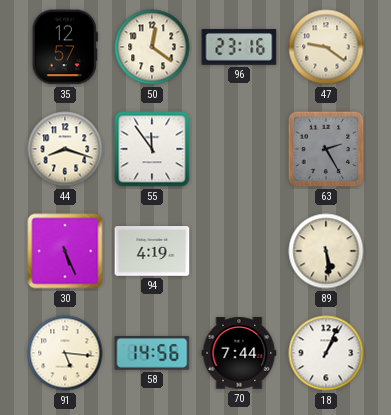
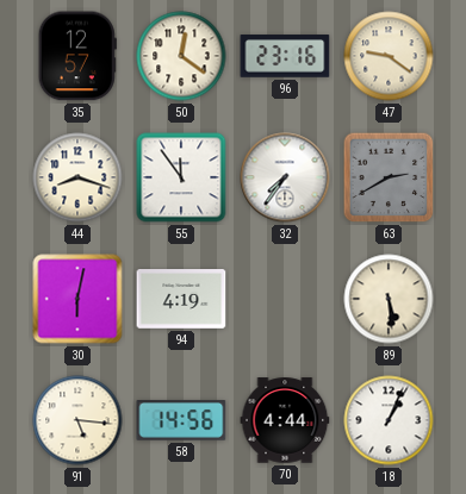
32: none -> 7:36
63: 2:25 -> 2:40
30: 5:26 -> 6:02
70: 7:44 -> 4:44
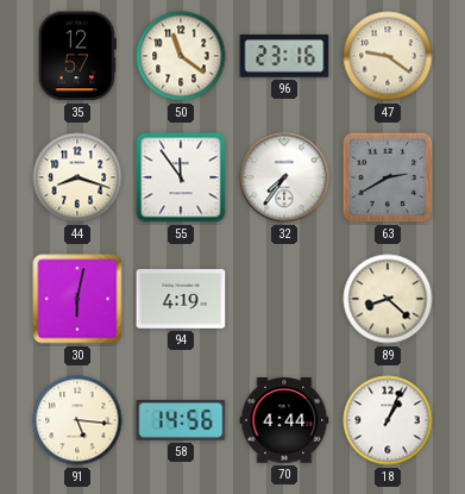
50: 12:21 -> 11:21
89: 5:29 -> 8:22
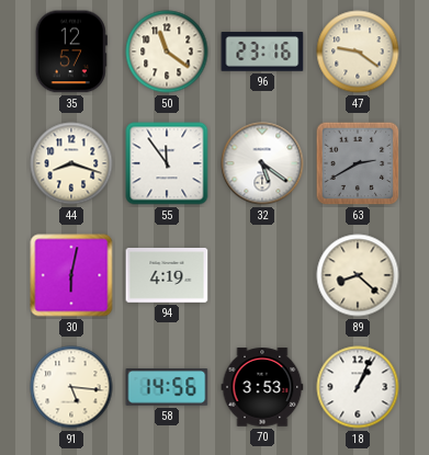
32: 7:36 -> 5:21
70: 4:44 -> 3:53
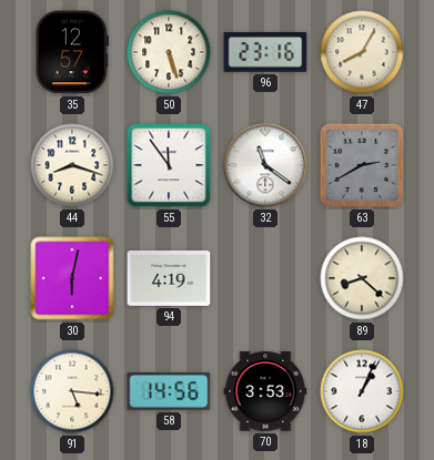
50: 11:21 -> 5:27
47: 9:21 -> 8:05
32: 5:21 -> 11:21
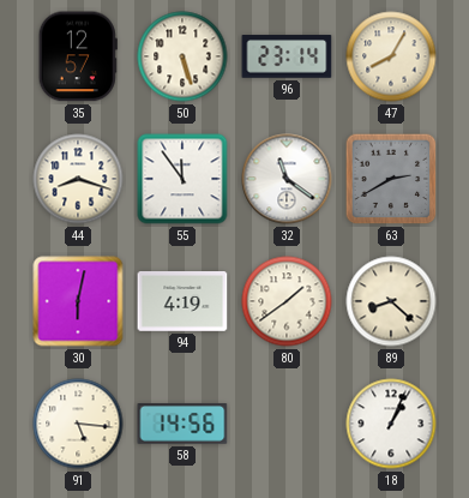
96: 23:16 -> 23:14
80: none -> 1:39
70: 3:53 -> none
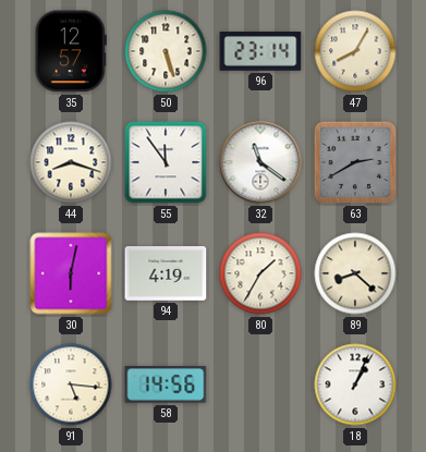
80: 1:39 -> 1:35
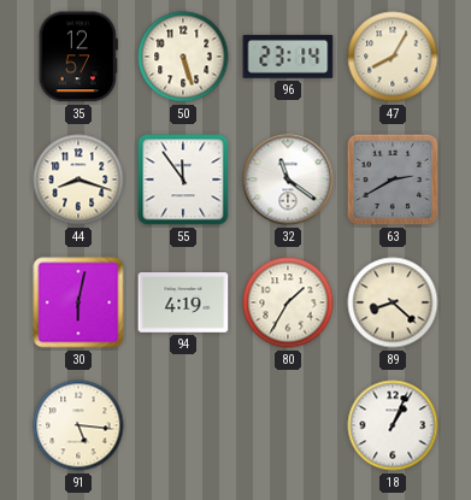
58: 14:56 -> none
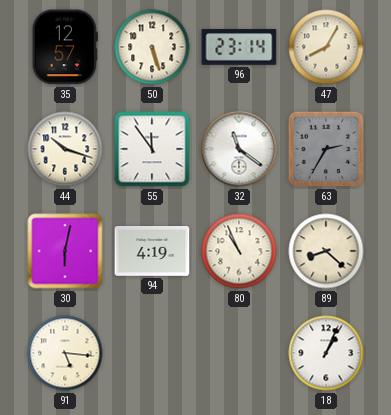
44: 8:18 -> 10:18
63: 2:40 -> 2:35
80: 1:35 -> 10:56
